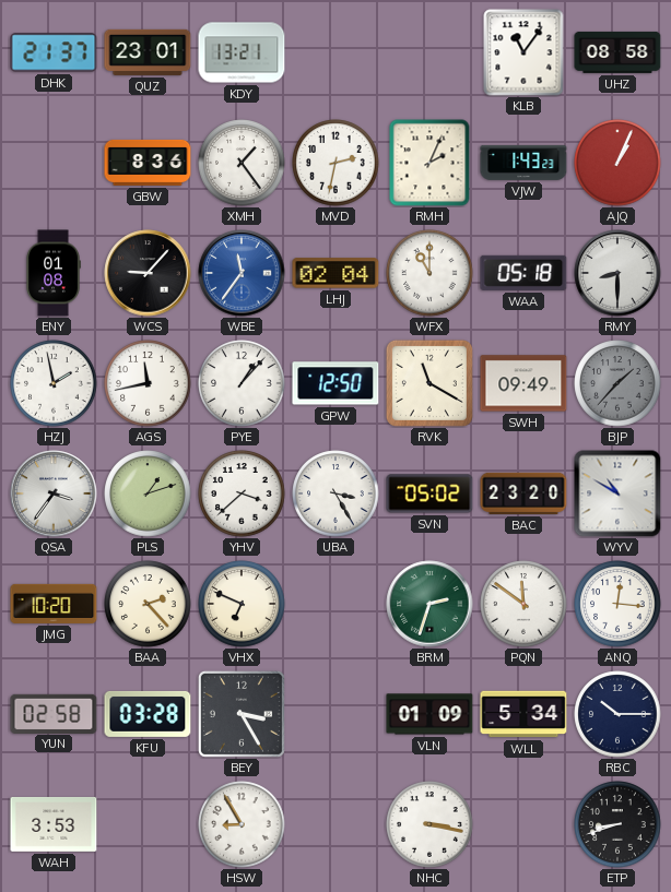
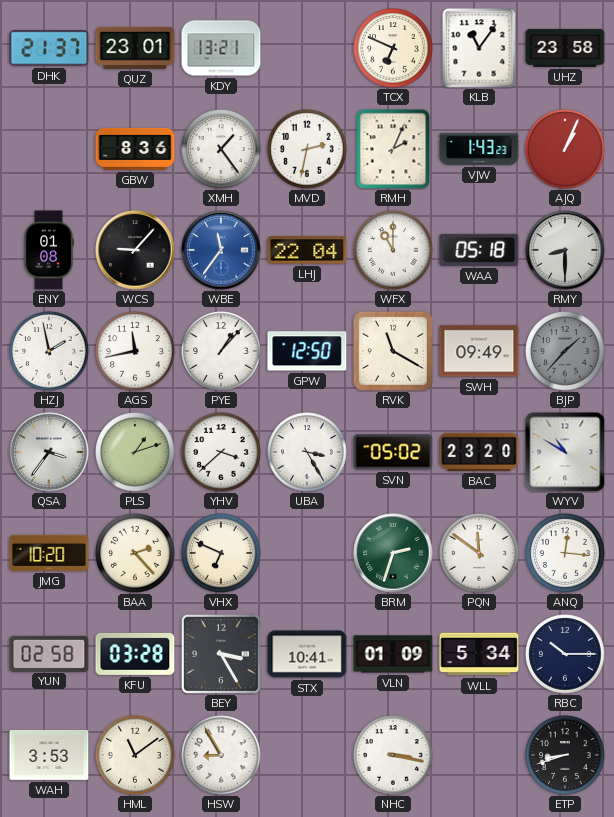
TCX: none -> 6:49
UHZ: 08:58 -> 23:58
LHJ: 02:04 -> 22:04
STX: none -> 10:41
HML: none -> 11:09
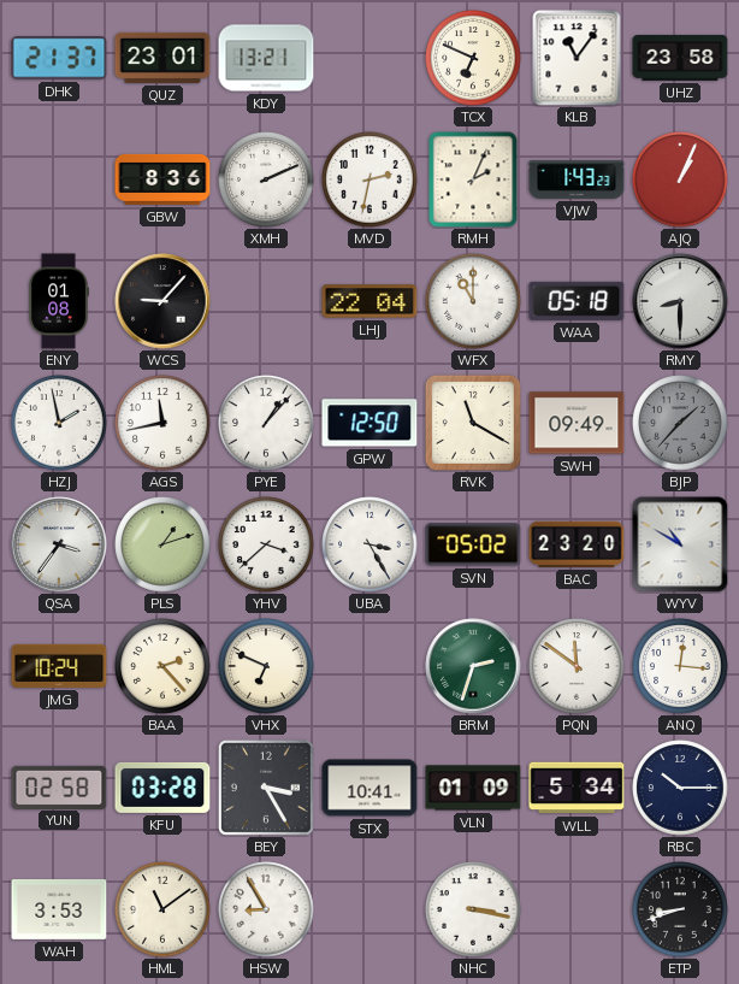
XMH: 1:24 -> 2:11
WBE: 11:36 -> none
JMG: 10:20 -> 10:24
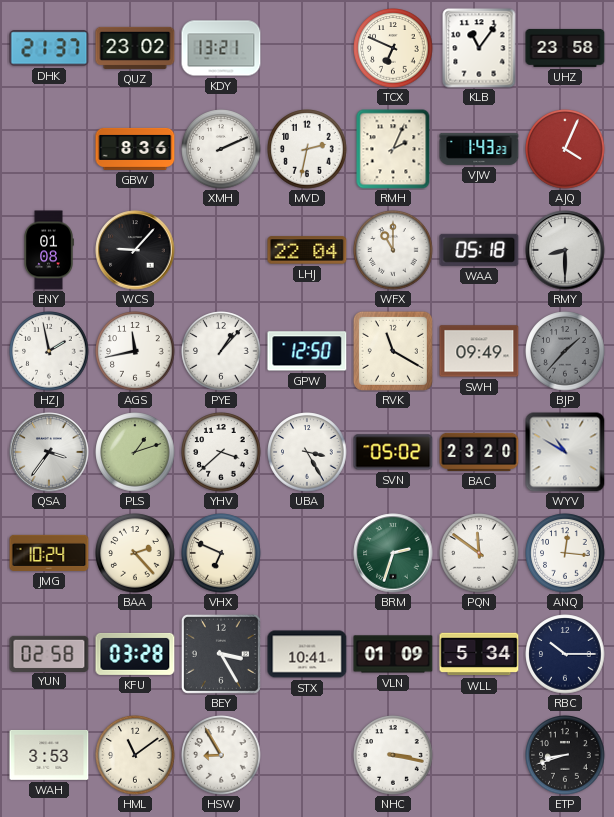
QUZ: 23:01 -> 23:02
AJQ: 1:04 -> 4:04
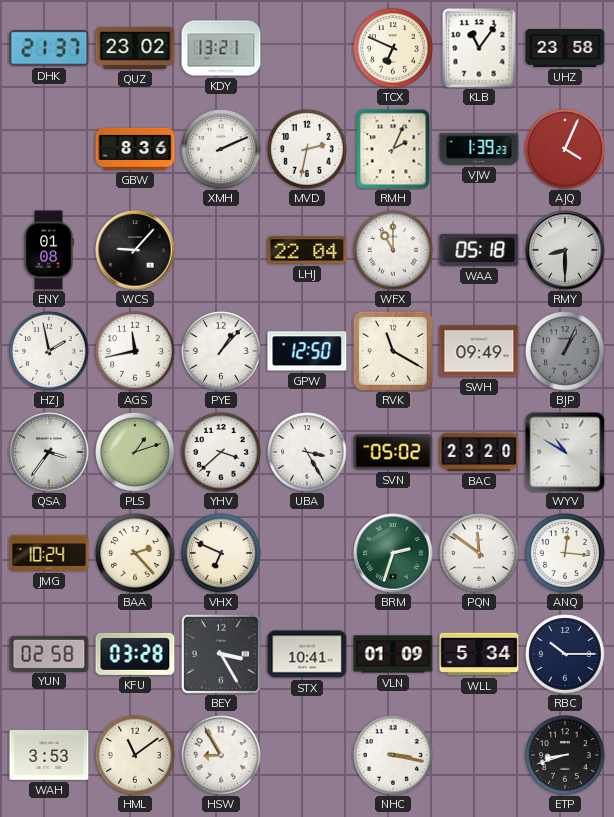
VJW: 1:43 -> 1:39
BJP: 1:37 -> 1:04
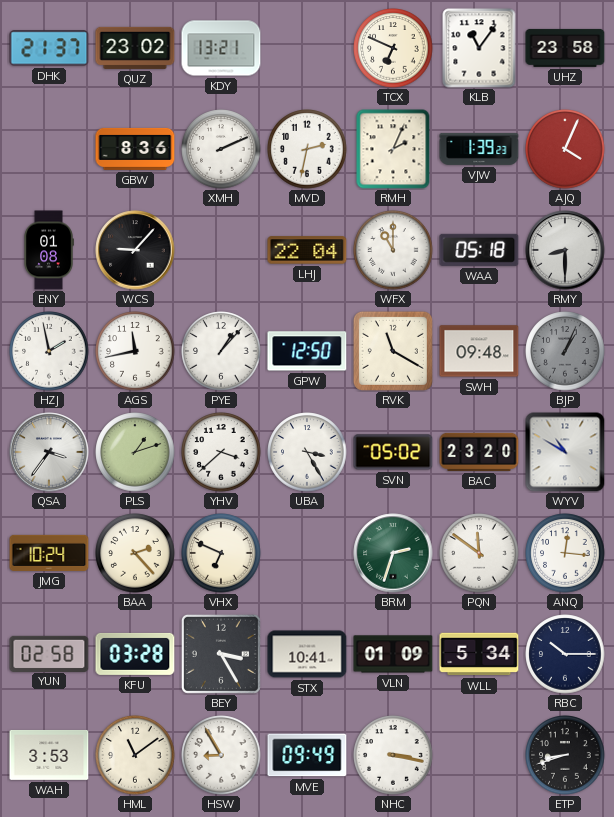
SWH: 09:49 -> 09:48
MVE: none -> 09:49
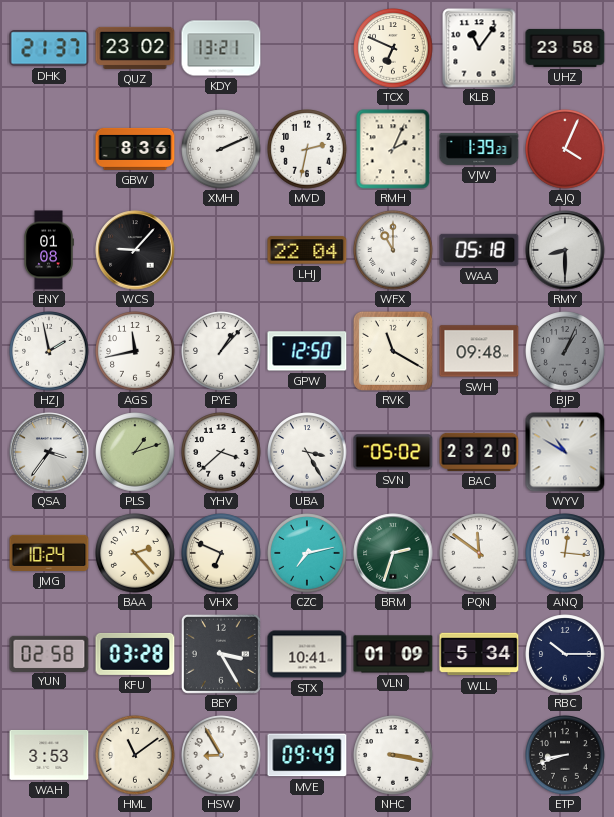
CZC: none -> 7:13
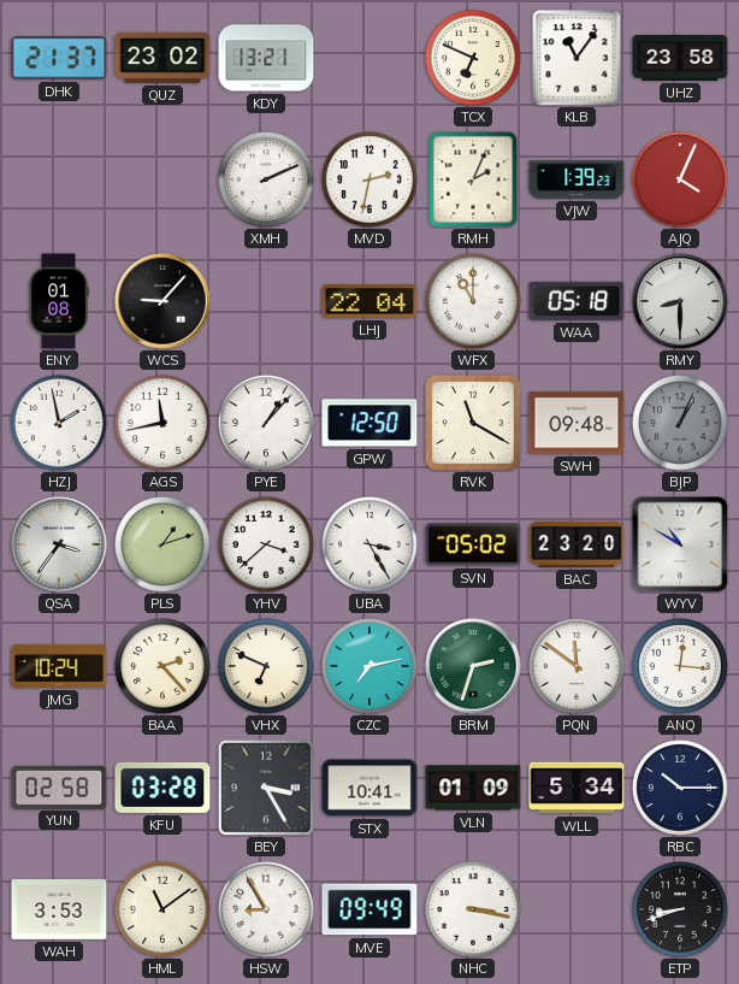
GBW: 8:36 -> none
